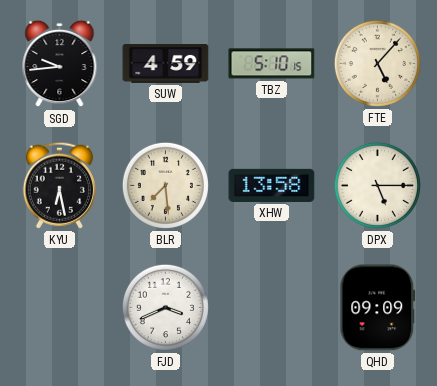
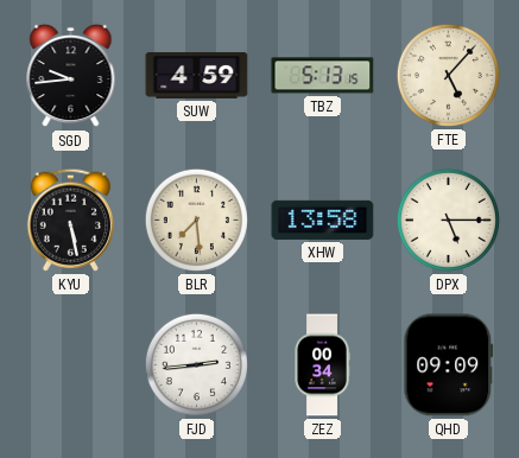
TBZ: 5:10 -> 5:13
KYU: 6:28 -> 5:28
FJD: 3:41 -> 2:44
ZEZ: none -> 00:34
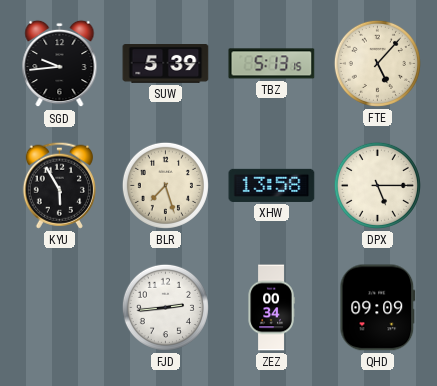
SUW: 4:59 -> 5:39
KYU: 5:28 -> 5:55
BLR: 7:29 -> 7:27
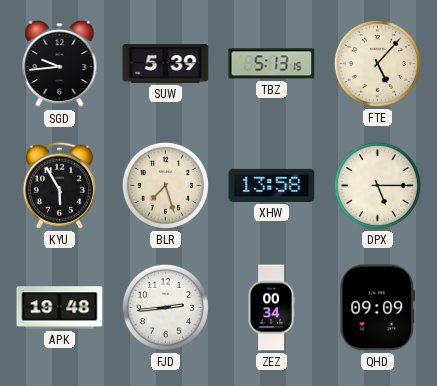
APK: none -> 19:48
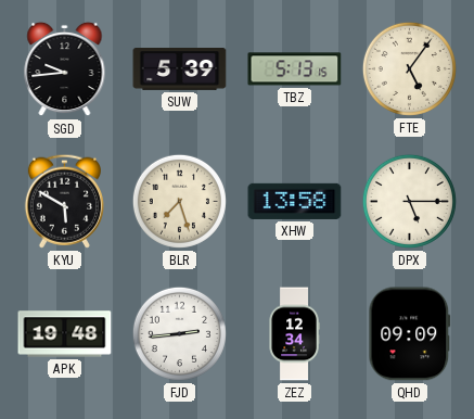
FTE: 5:07 -> 5:06
KYU: 5:55 -> 5:50
ZEZ: 00:34 -> 12:34
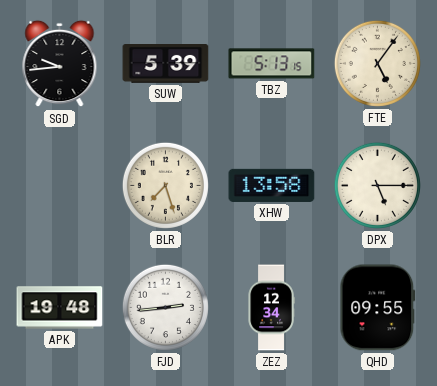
KYU: 5:50 -> none
QHD: 09:09 -> 09:55
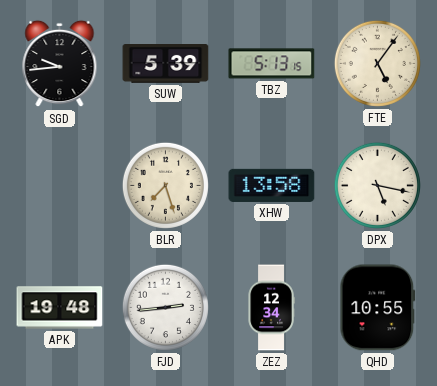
DPX: 5:15 -> 5:17
QHD: 09:55 -> 10:55
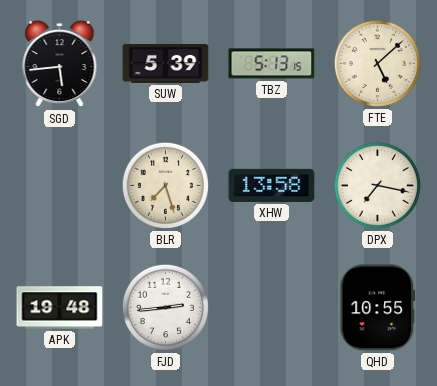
SGD: 9:44 -> 5:44
FTE: 5:06 -> 5:08
DPX: 5:17 -> 7:17
ZEZ: 12:34 -> none
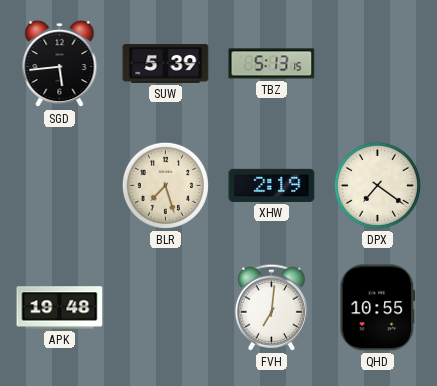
FTE: 5:08 -> none
XHW: 13:58 -> 2:19
DPX: 7:17 -> 7:21
FJD: 2:44 -> none
FVH: none -> 7:01
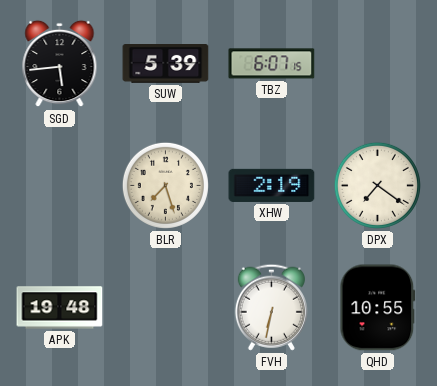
TBZ: 5:13 -> 6:07
FVH: 7:01 -> 6:32
